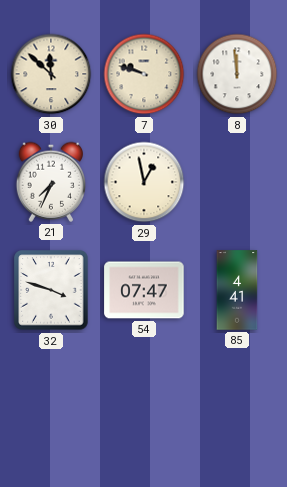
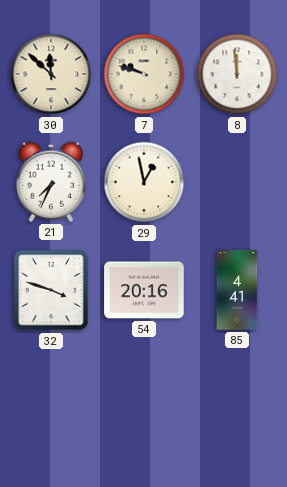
54: 07:47 -> 20:16
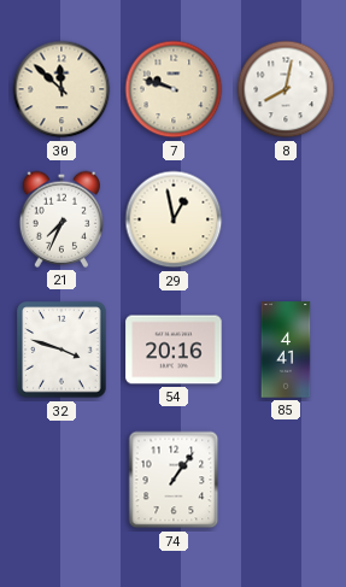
8: 11:59 -> 8:02
74: none -> 1:06
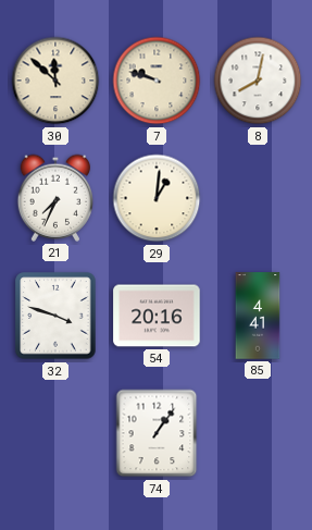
29: 12:58 -> 1:01
